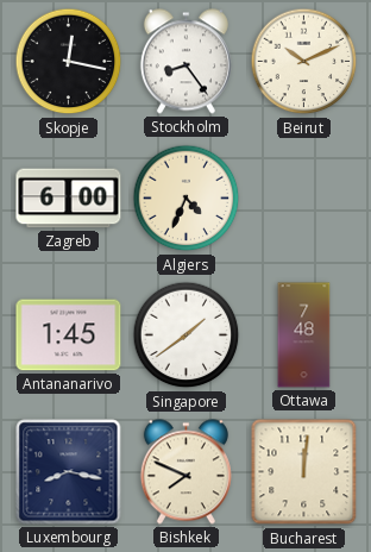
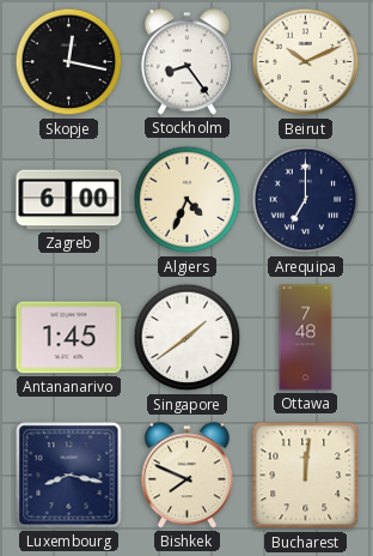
Arequipa: none -> 7:00
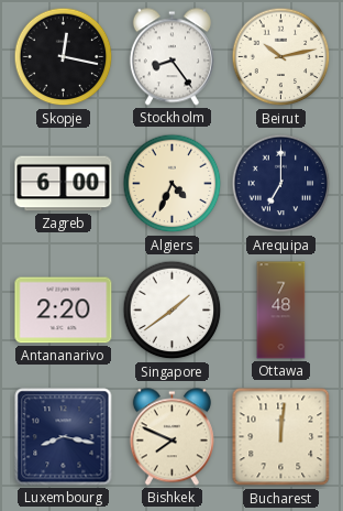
Beirut: 10:11 -> 10:13
Antananarivo: 1:45 -> 2:20
